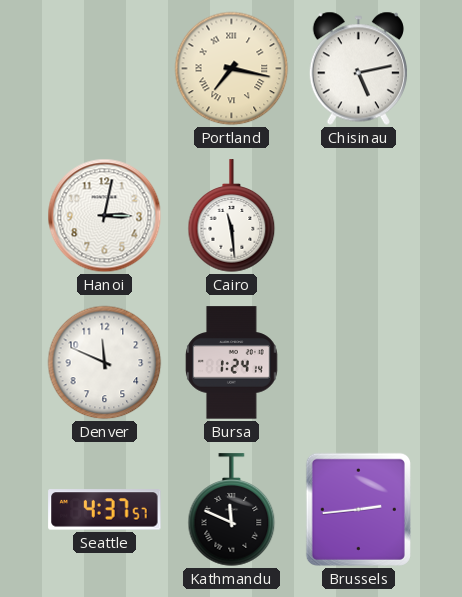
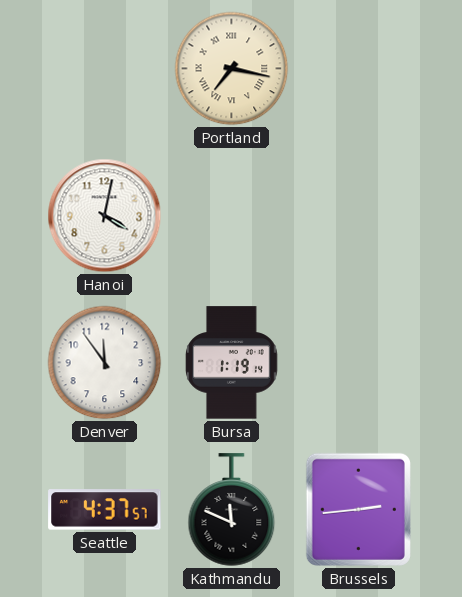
Chisinau: 5:13 -> none
Hanoi: 3:02 -> 4:02
Cairo: 11:29 -> none
Denver: 11:49 -> 11:54
Bursa: 1:24 -> 1:19
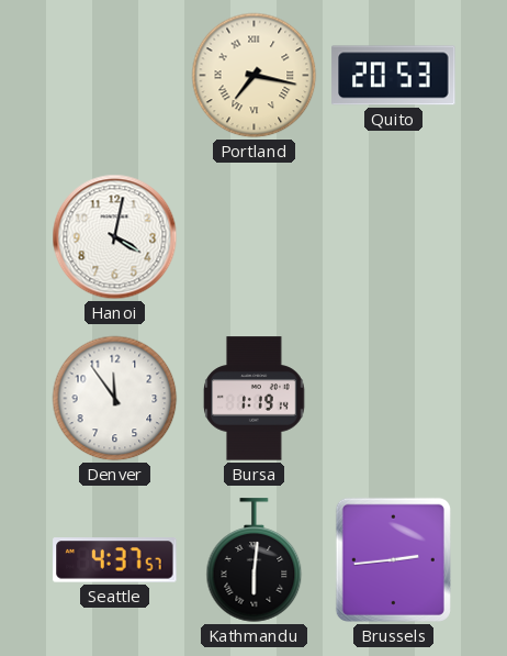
Quito: none -> 20:53
Kathmandu: 11:49 -> 6:01
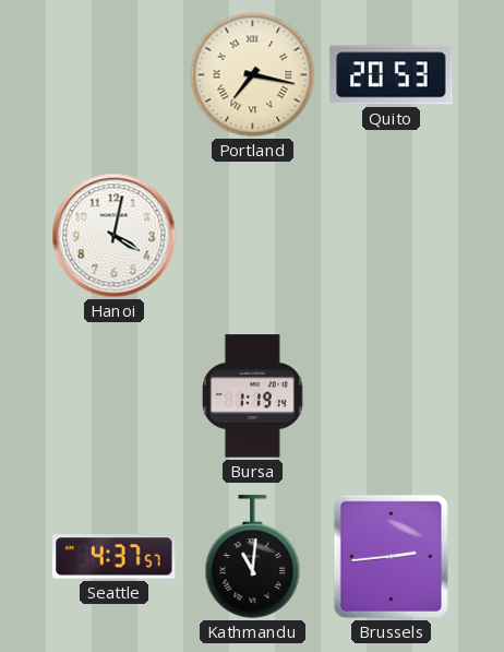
Denver: 11:54 -> none
Kathmandu: 6:01 -> 11:01
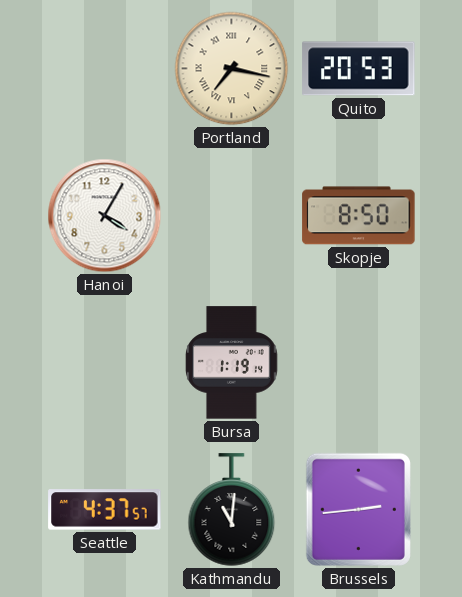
Hanoi: 4:02 -> 4:05
Skopje: none -> 8:50
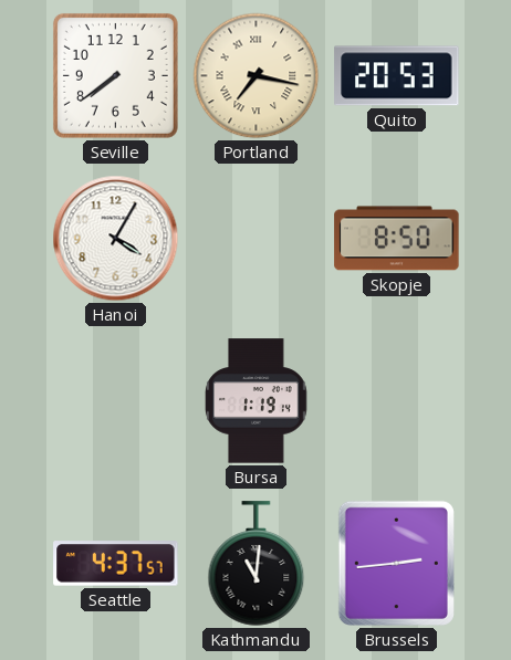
Seville: none -> 7:39
